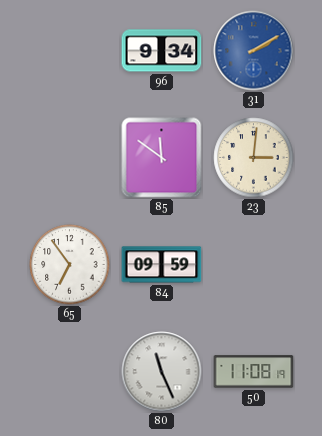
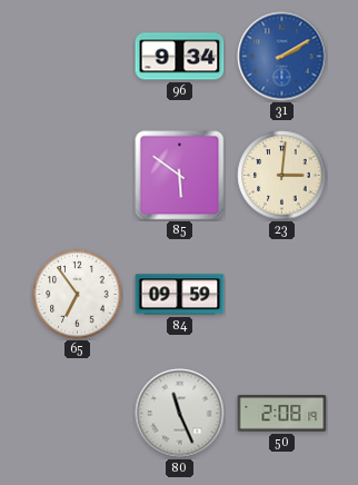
85: 11:51 -> 5:51
50: 11:08 -> 2:08
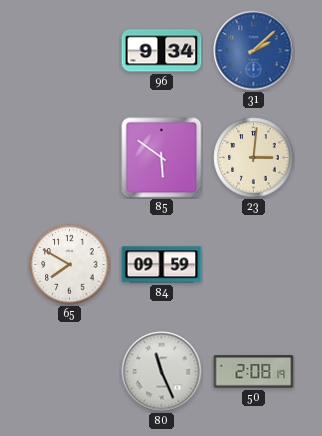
31: 2:10 -> 2:08
65: 6:54 -> 7:50
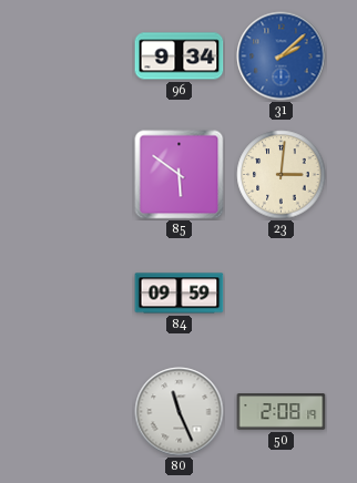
65: 7:50 -> none
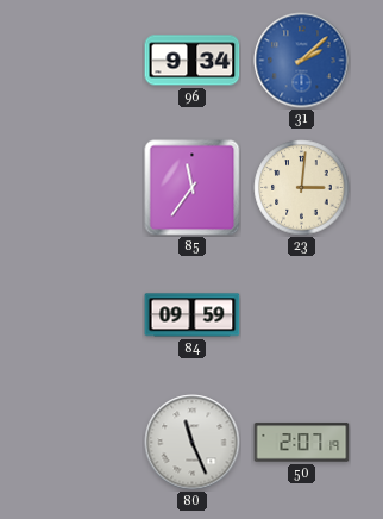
85: 5:51 -> 11:36
50: 2:08 -> 2:07
